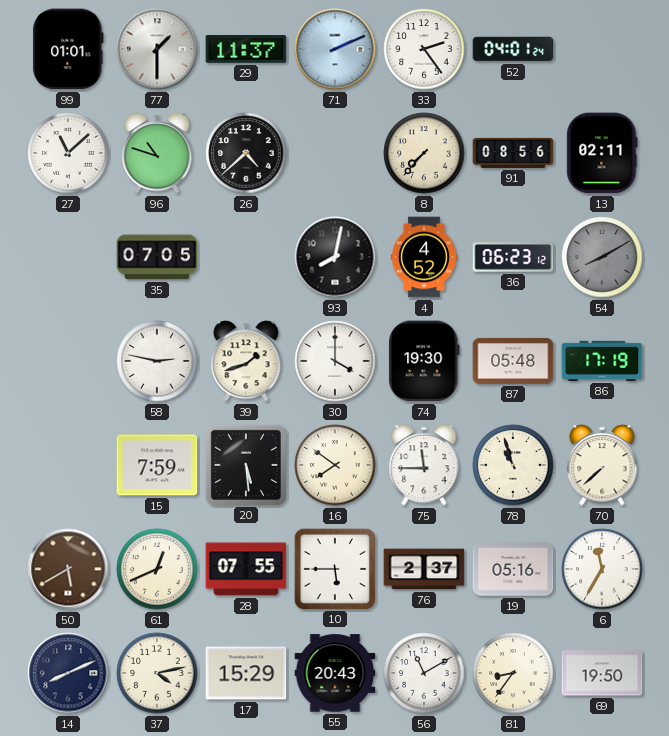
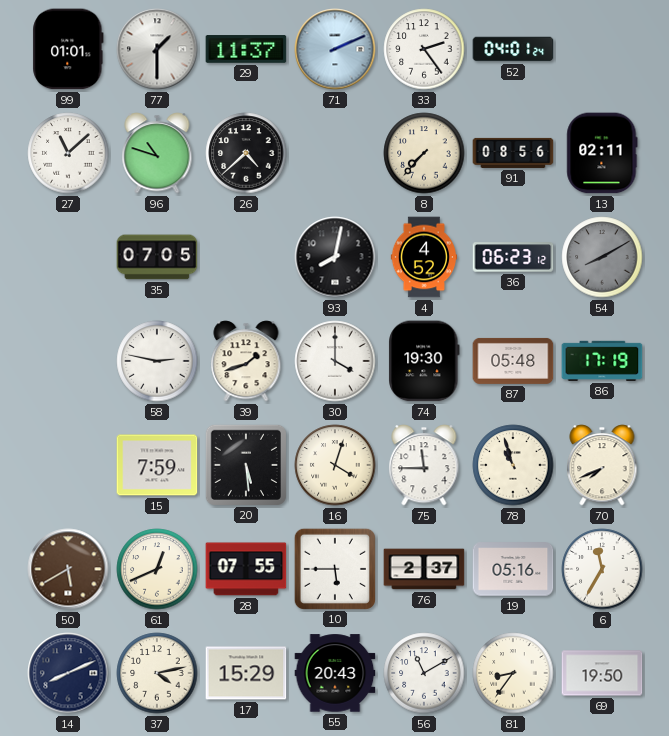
16: 7:51 -> 4:03
70: 7:38 -> 7:41
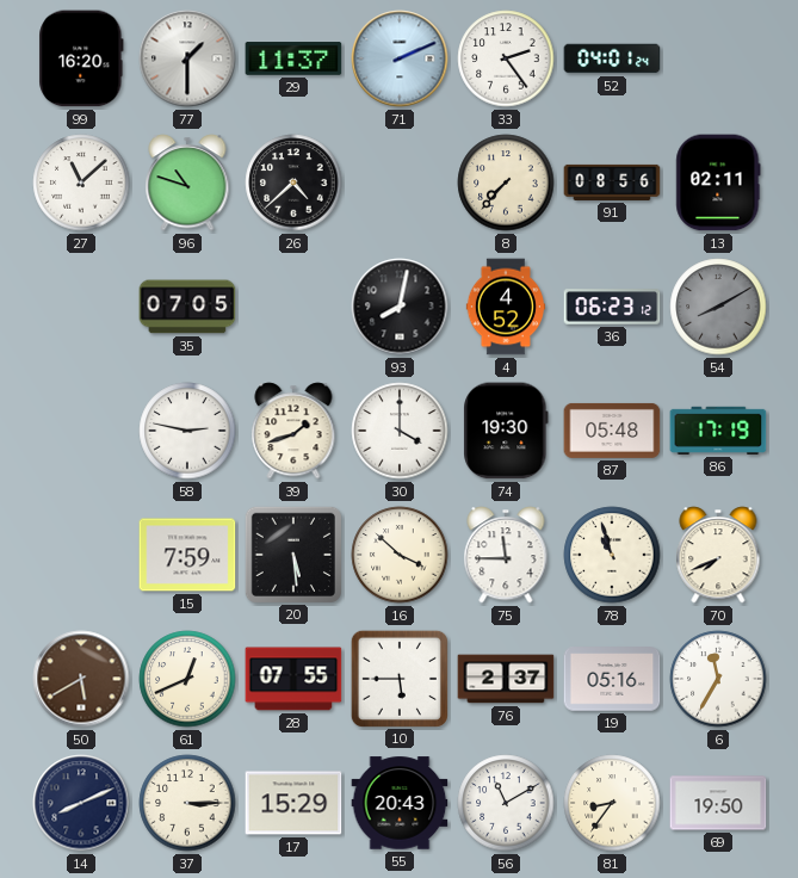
99: 01:01 -> 16:20
16: 4:03 -> 3:52
37: 4:13 -> 3:15
